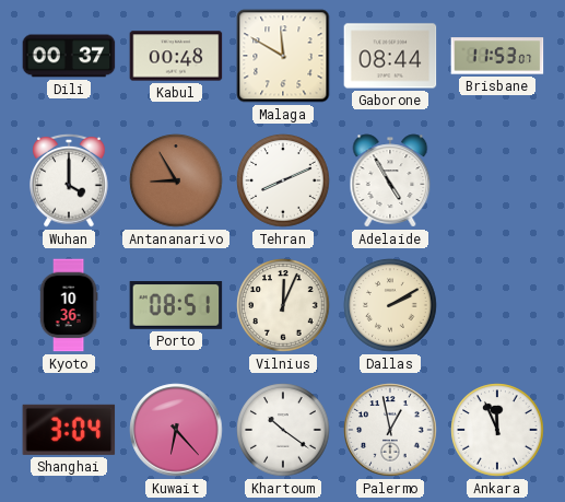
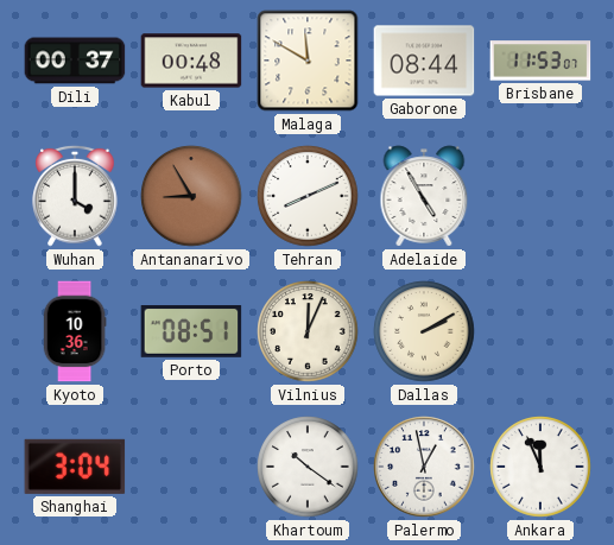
Kuwait: 6:23 -> none
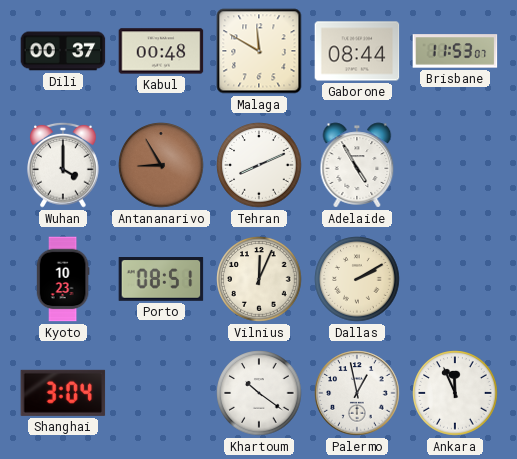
Kyoto: 10:36 -> 10:23
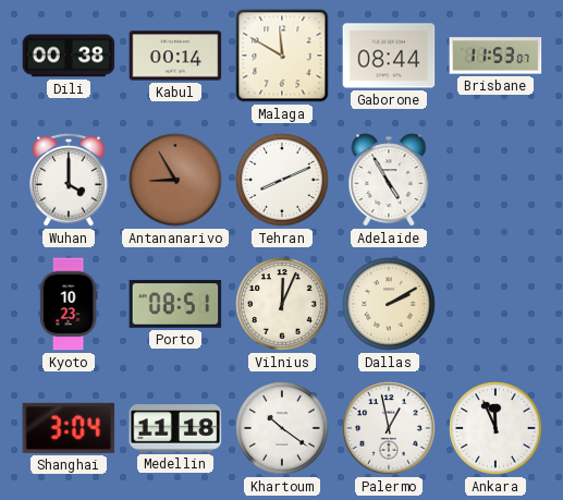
Dili: 00:37 -> 00:38
Kabul: 00:48 -> 00:14
Medellin: none -> 11:18
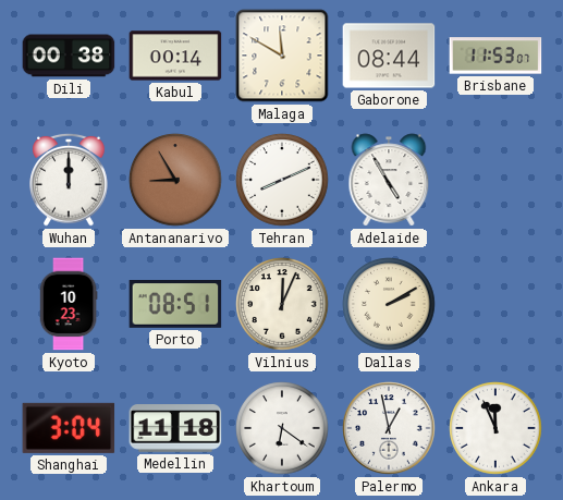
Wuhan: 4:00 -> 12:00
Khartoum: 10:21 -> 6:21
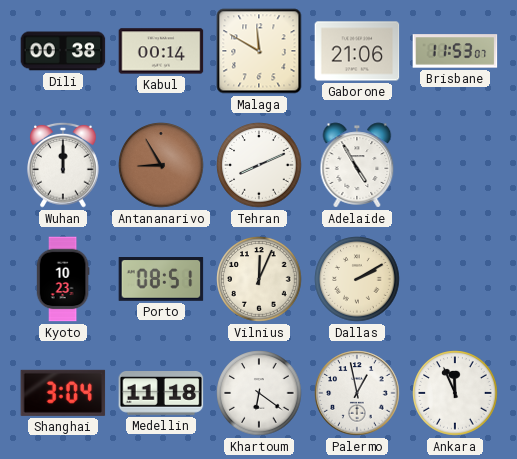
Gaborone: 08:44 -> 21:06
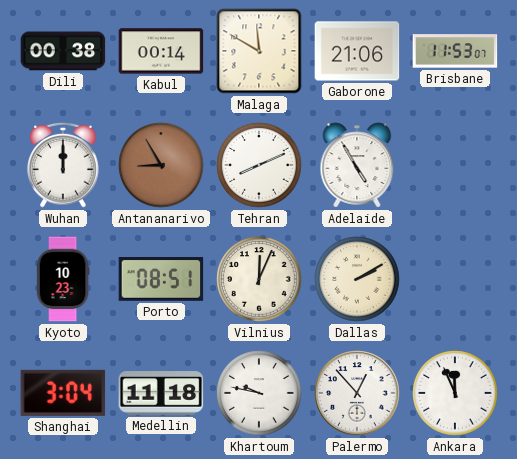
Khartoum: 6:21 -> 9:47
Palermo: 12:58 -> 12:53
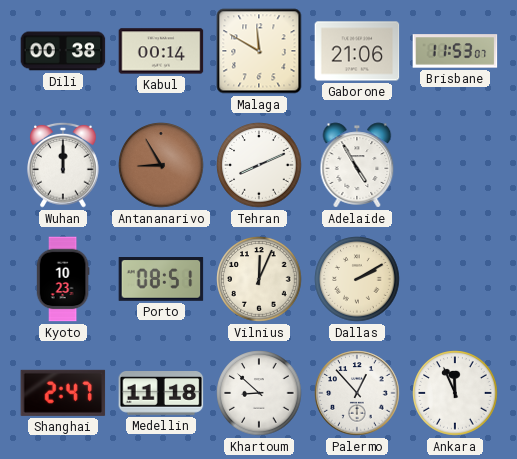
Shanghai: 3:04 -> 2:47
Khartoum: 9:47 -> 8:52
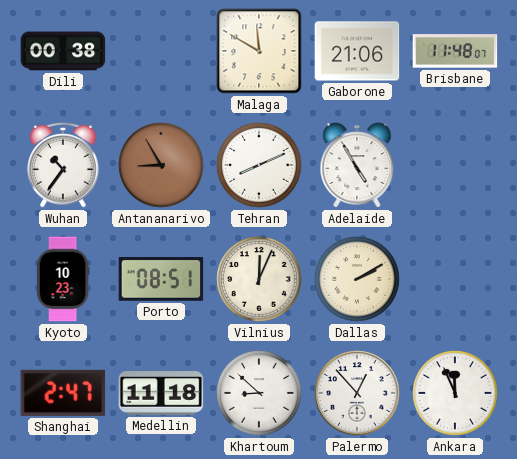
Kabul: 00:14 -> none
Brisbane: 11:53 -> 11:48
Wuhan: 12:00 -> 10:36
